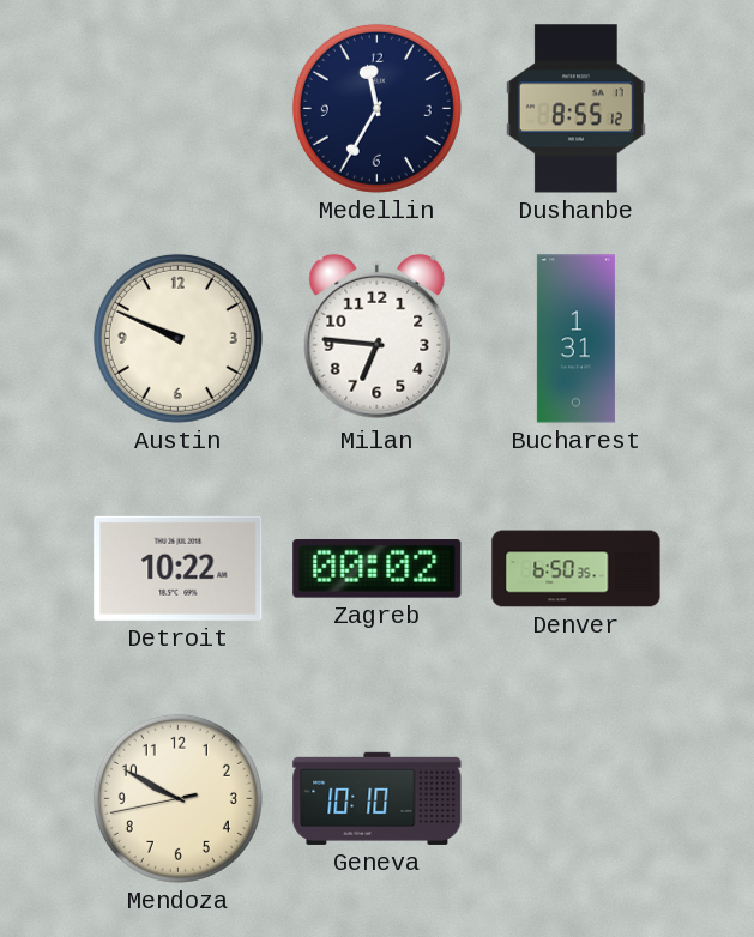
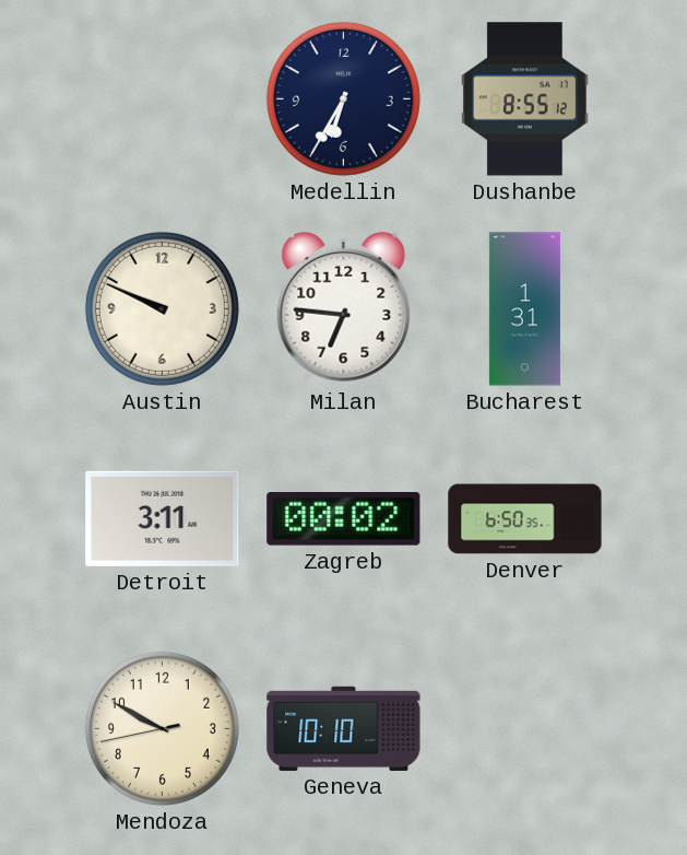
Medellin: 11:35 -> 6:35
Detroit: 10:22 -> 3:11
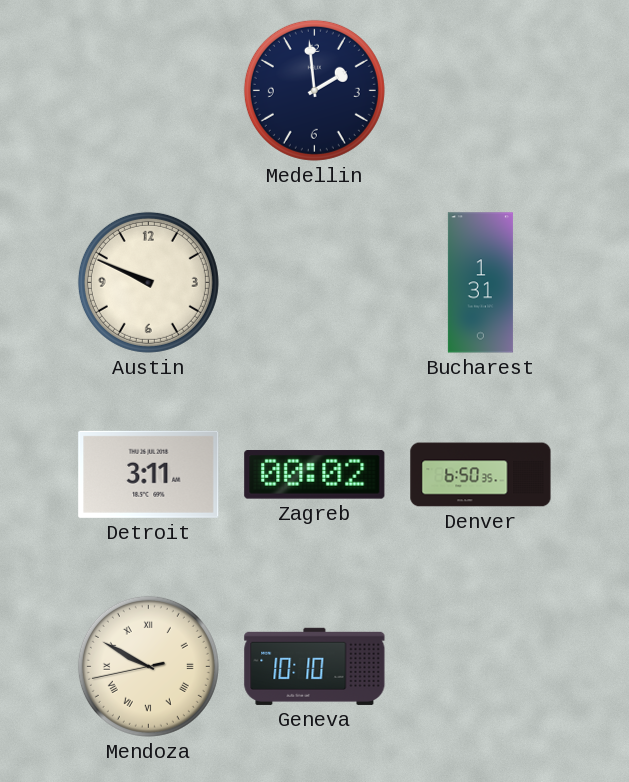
Medellin: 6:35 -> 1:59
Dushanbe: 8:55 -> none
Milan: 6:46 -> none
Mendoza numerals: Arabic -> Roman
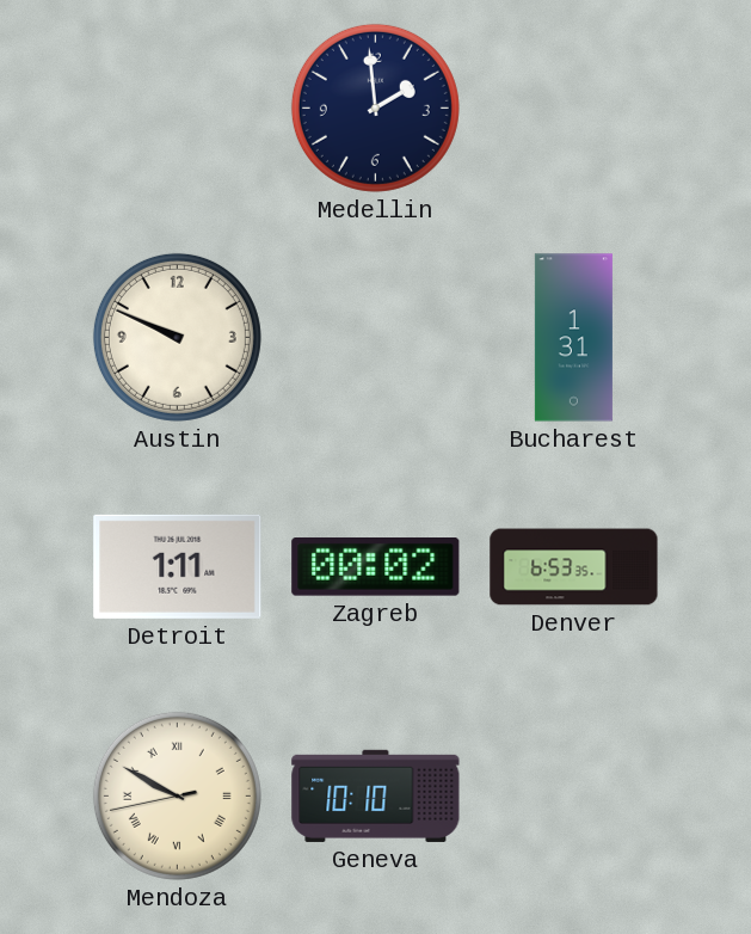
Detroit: 3:11 -> 1:11
Denver: 6:50 -> 6:53
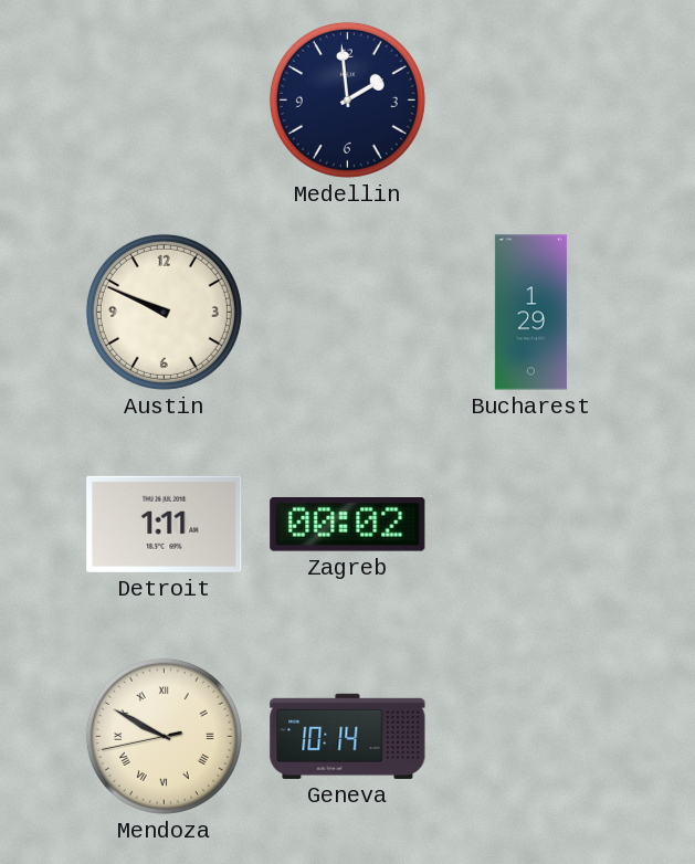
Bucharest: 1:31 -> 1:29
Denver: 6:53 -> none
Geneva: 10:10 -> 10:14
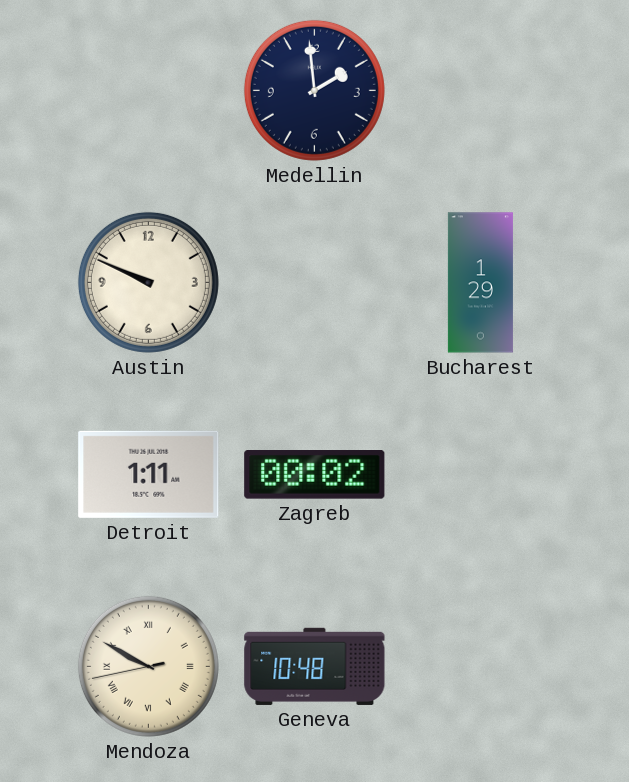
Geneva: 10:14 -> 10:48
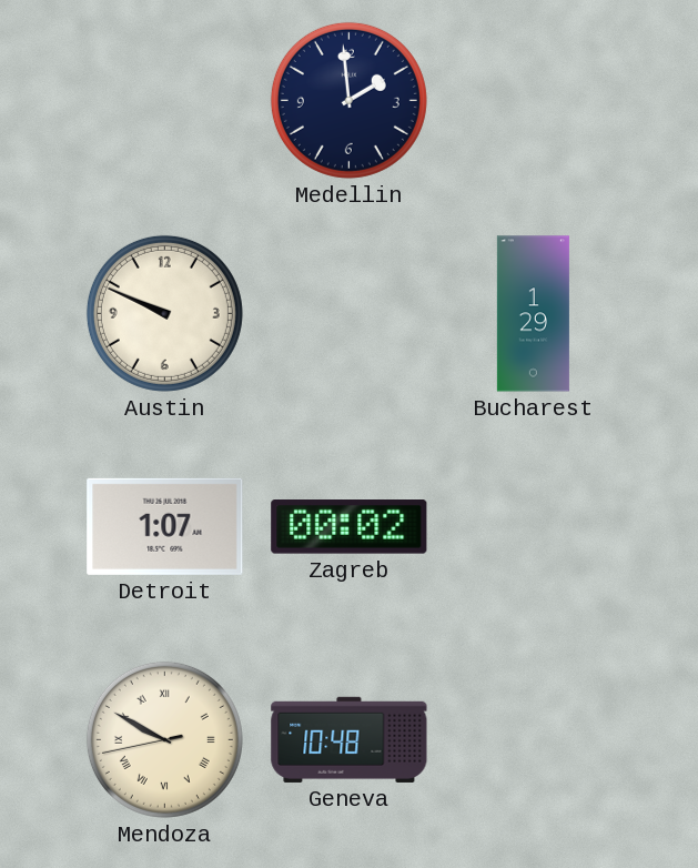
Detroit: 1:11 -> 1:07
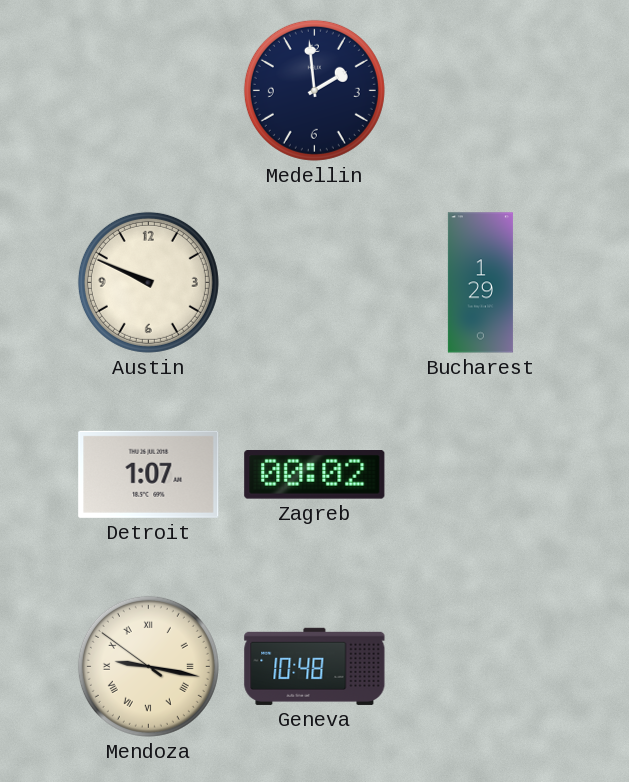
Mendoza: 9:49 -> 9:16
